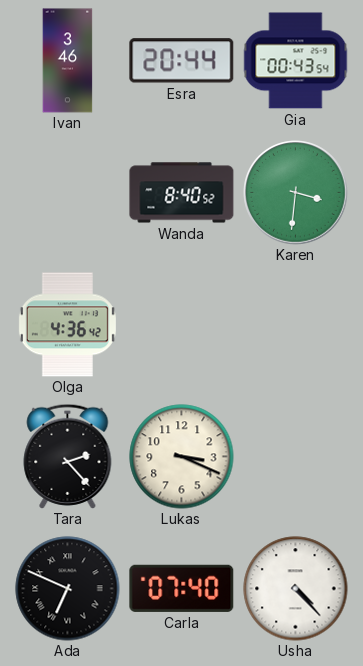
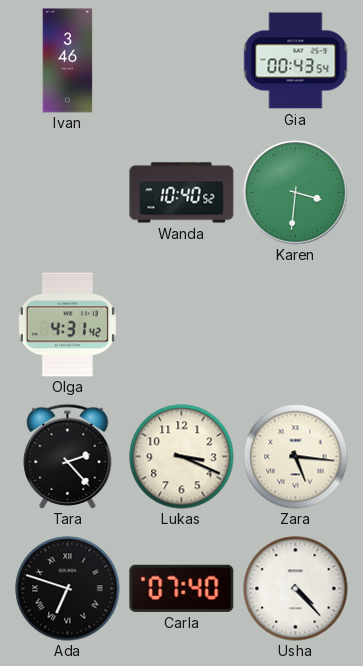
Esra: 20:44 -> none
Wanda: 8:40 -> 10:40
Olga: 4:36 -> 4:31
Zara: none -> 5:16
Ada: 6:49 -> 6:48
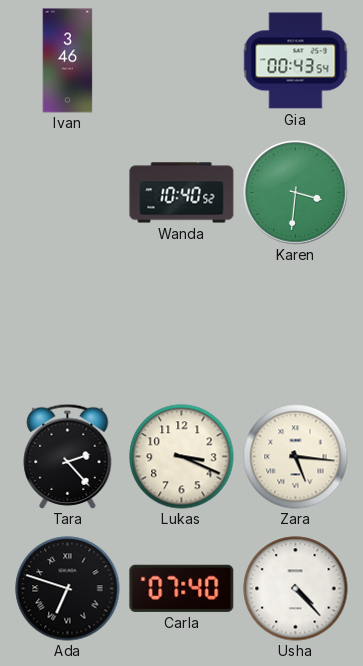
Olga: 4:31 -> none
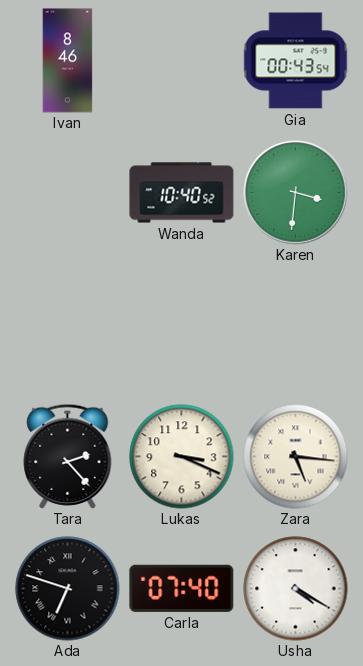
Ivan: 3:46 -> 8:46
Usha: 4:23 -> 4:20
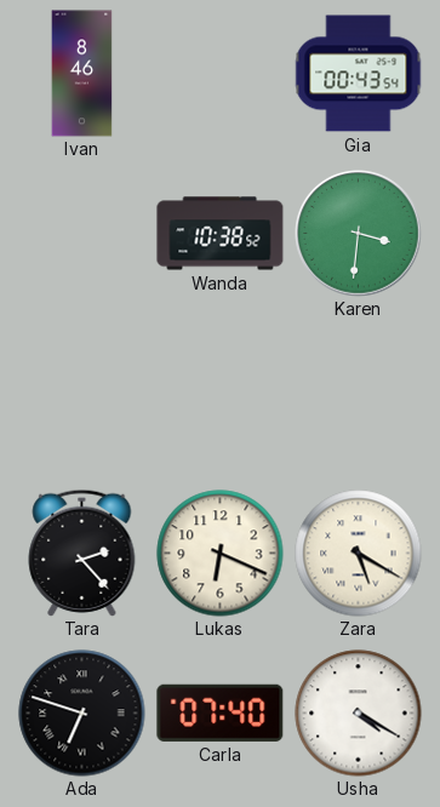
Wanda: 10:40 -> 10:38
Lukas: 3:19 -> 6:19
Zara: 5:16 -> 5:20
